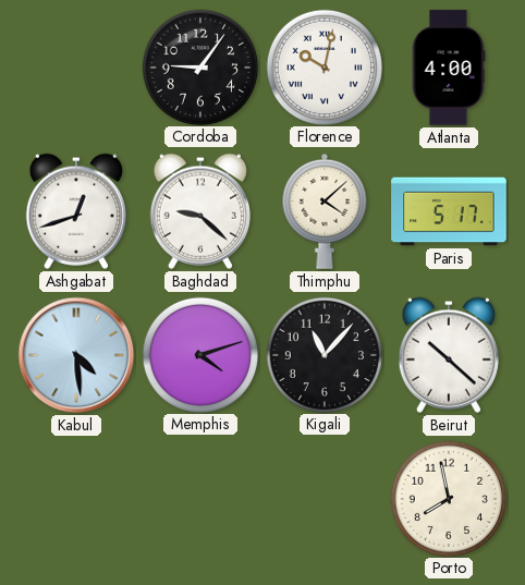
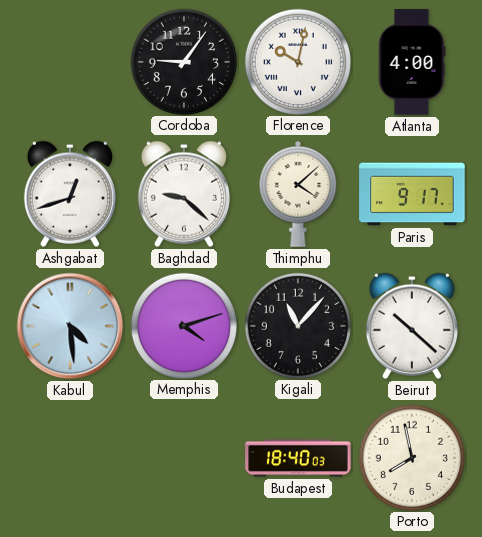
Paris: 5:17 -> 9:17
Budapest: none -> 18:40
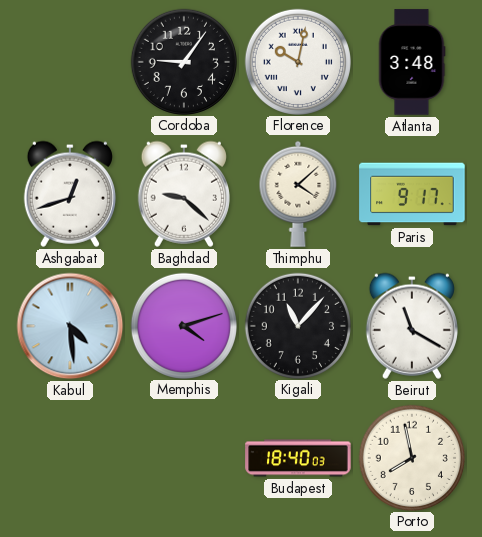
Atlanta: 4:00 -> 3:48
Beirut: 10:22 -> 11:20
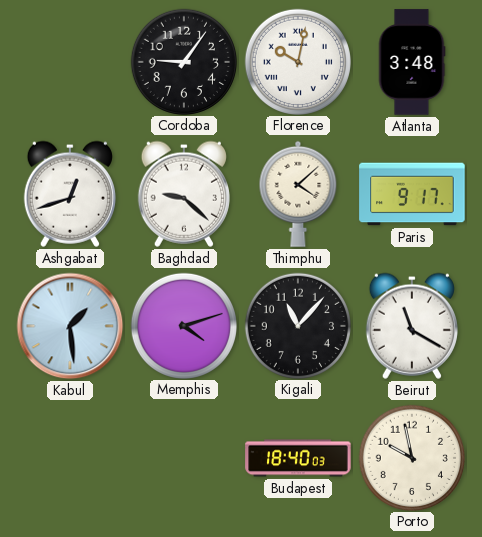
Kabul: 4:29 -> 1:29
Porto: 7:58 -> 9:58
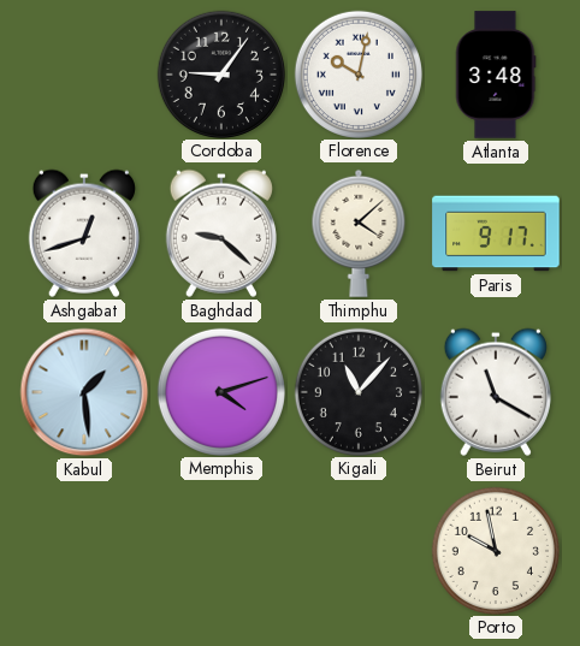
Budapest: 18:40 -> none
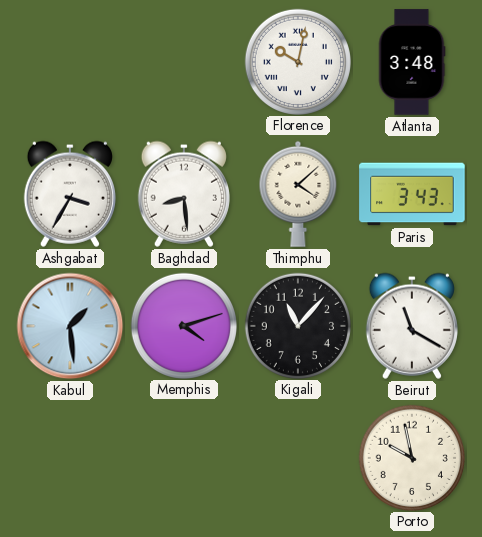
Cordoba: 9:06 -> none
Ashgabat: 12:42 -> 3:35
Baghdad: 9:22 -> 8:29
Paris: 9:17 -> 3:43
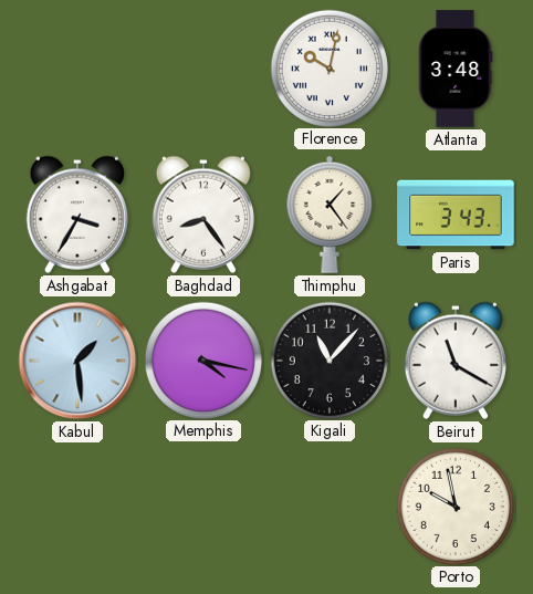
Baghdad: 8:29 -> 8:24
Thimphu: 4:08 -> 1:24
Memphis: 4:12 -> 4:17
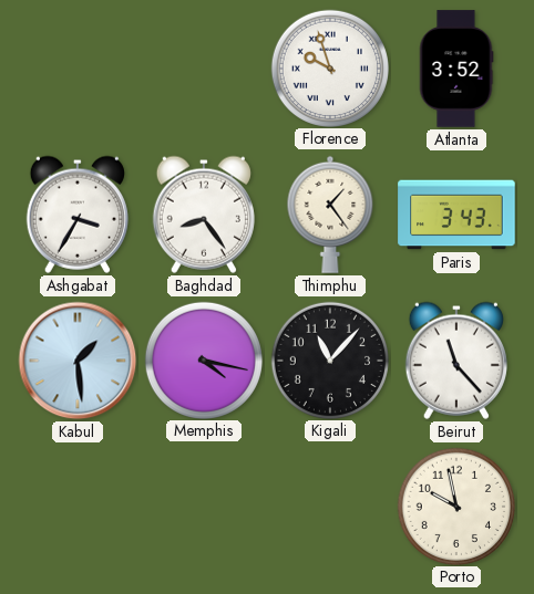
Florence: 10:02 -> 9:57
Atlanta: 3:48 -> 3:52
Beirut: 11:20 -> 11:23
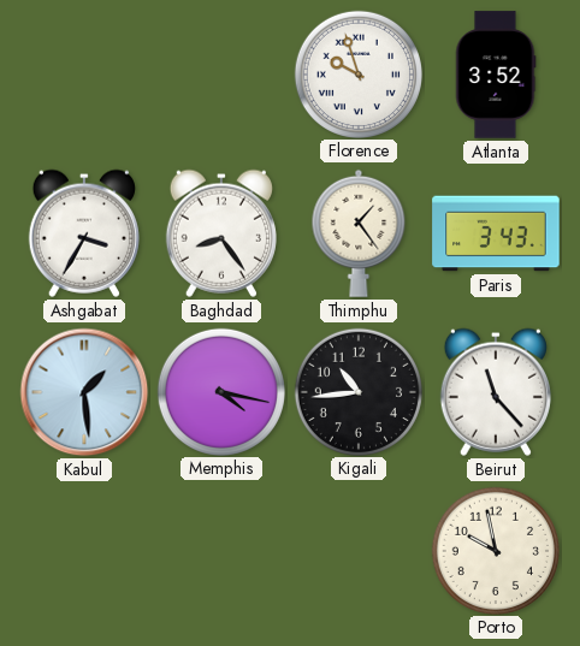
Kigali: 11:07 -> 10:44
